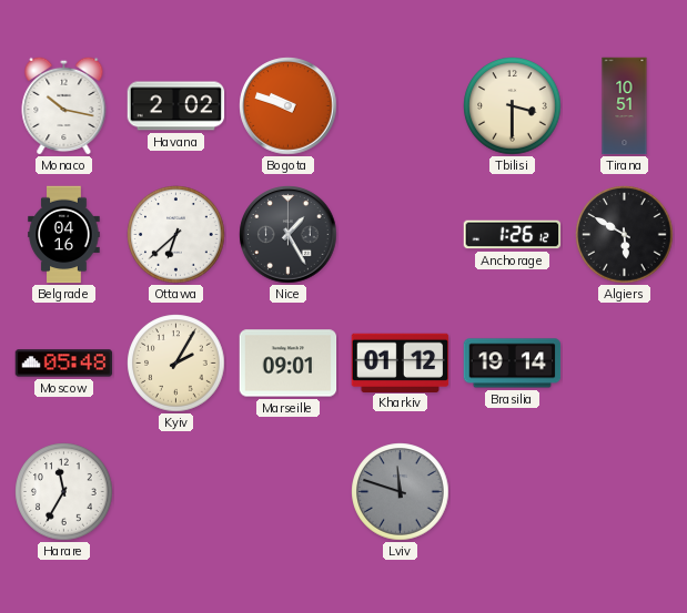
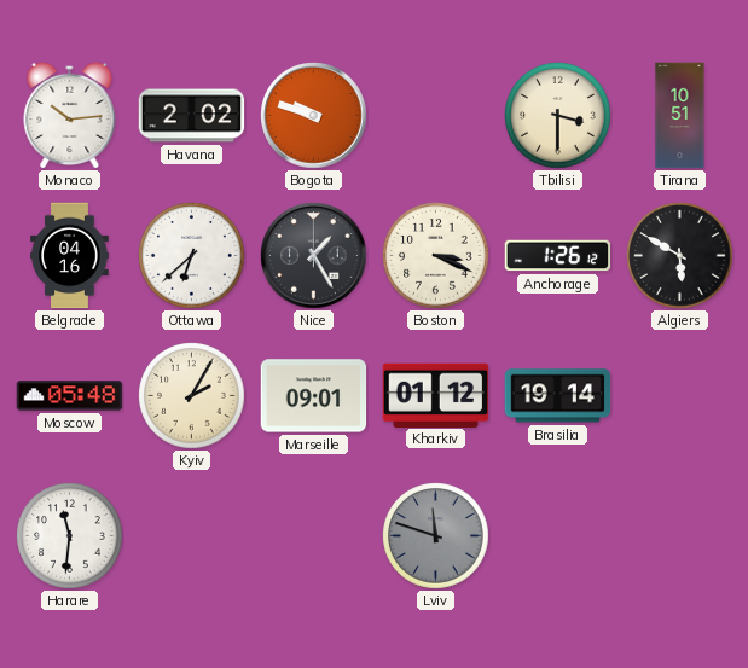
Monaco: 10:17 -> 10:14
Boston: none -> 3:19
Harare: 11:35 -> 11:31
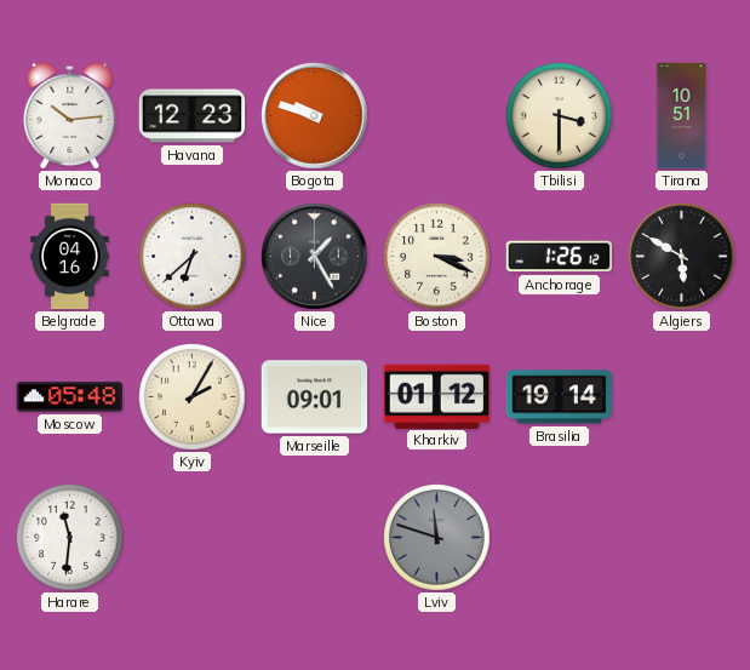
Havana: 2:02 -> 12:23
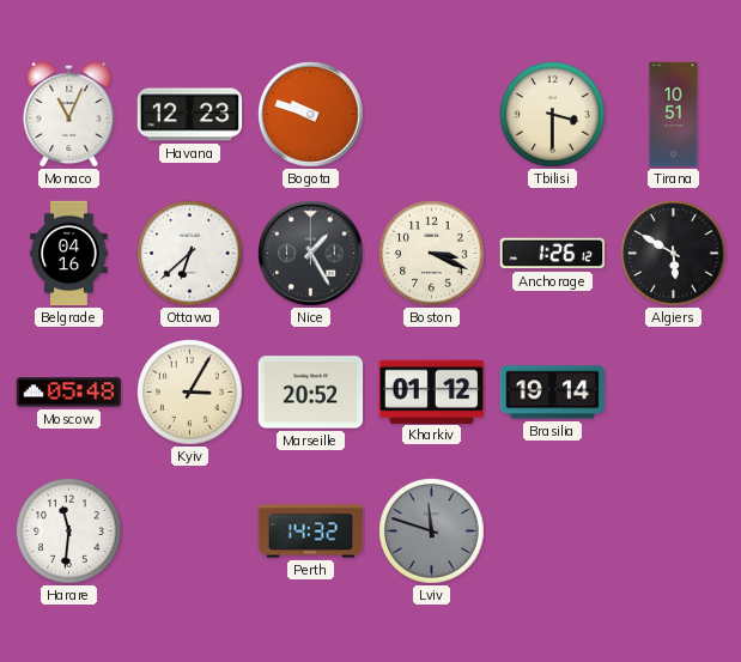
Monaco: 10:14 -> 11:04
Kyiv: 2:05 -> 3:05
Marseille: 09:01 -> 20:52
Perth: none -> 14:32
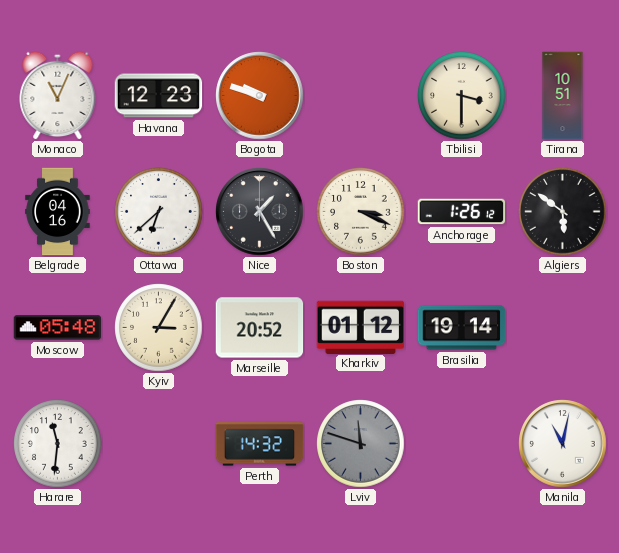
Algiers: 5:50 -> 5:51
Manila: none -> 11:02
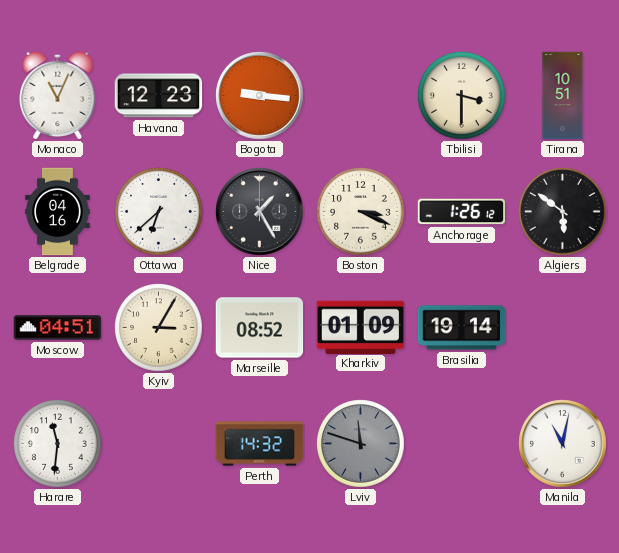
Bogota: 9:48 -> 9:16
Moscow: 05:48 -> 04:51
Marseille: 20:52 -> 08:52
Kharkiv: 01:12 -> 01:09
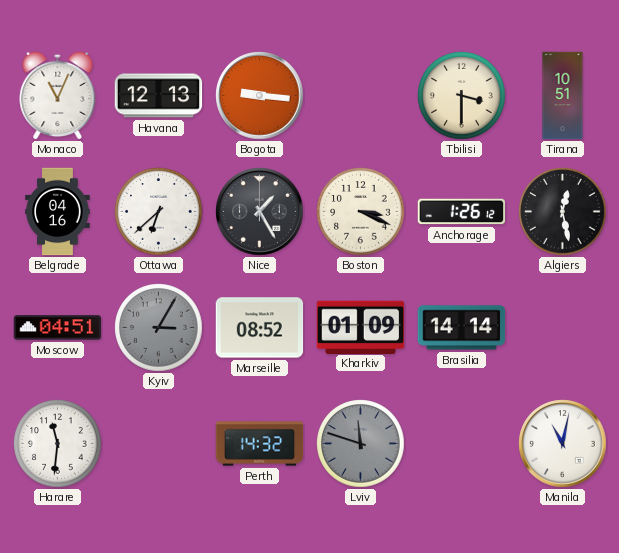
Havana: 12:23 -> 12:13
Algiers: 5:51 -> 12:28
Kyiv dial: cream -> grey
Brasilia: 19:14 -> 14:14
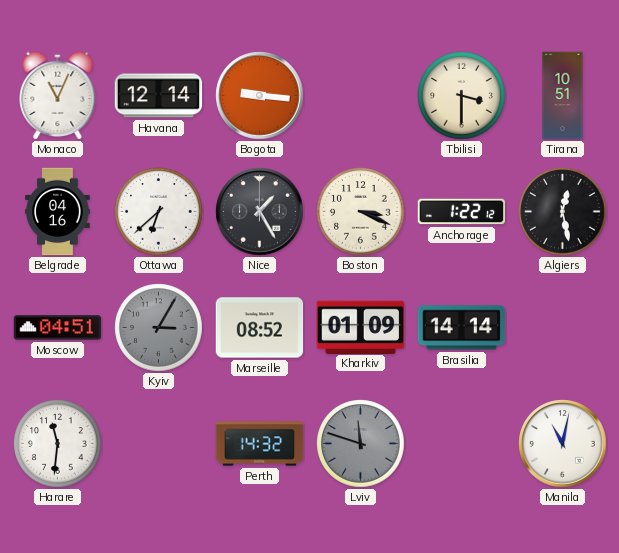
Havana: 12:13 -> 12:14
Anchorage: 1:26 -> 1:22
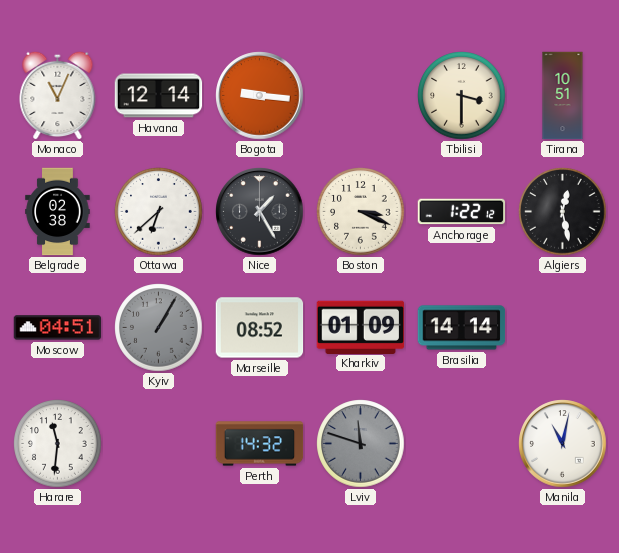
Belgrade: 04:16 -> 02:38
Kyiv: 3:05 -> 1:05
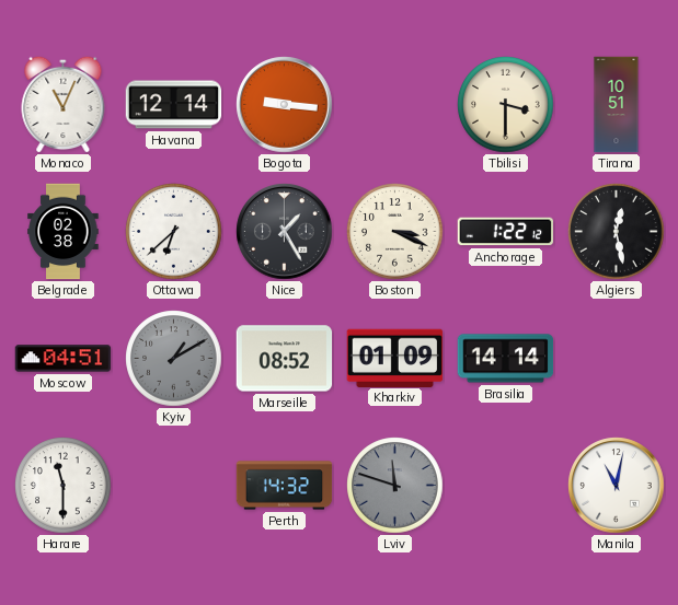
Kyiv: 1:05 -> 1:10
Harare: 11:31 -> 11:30
